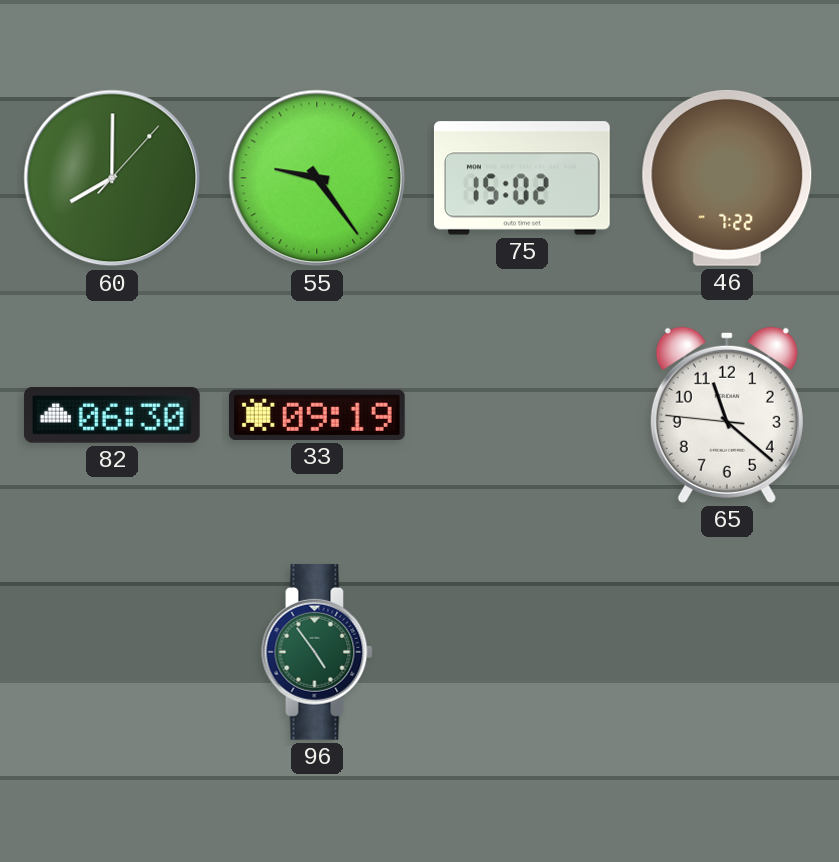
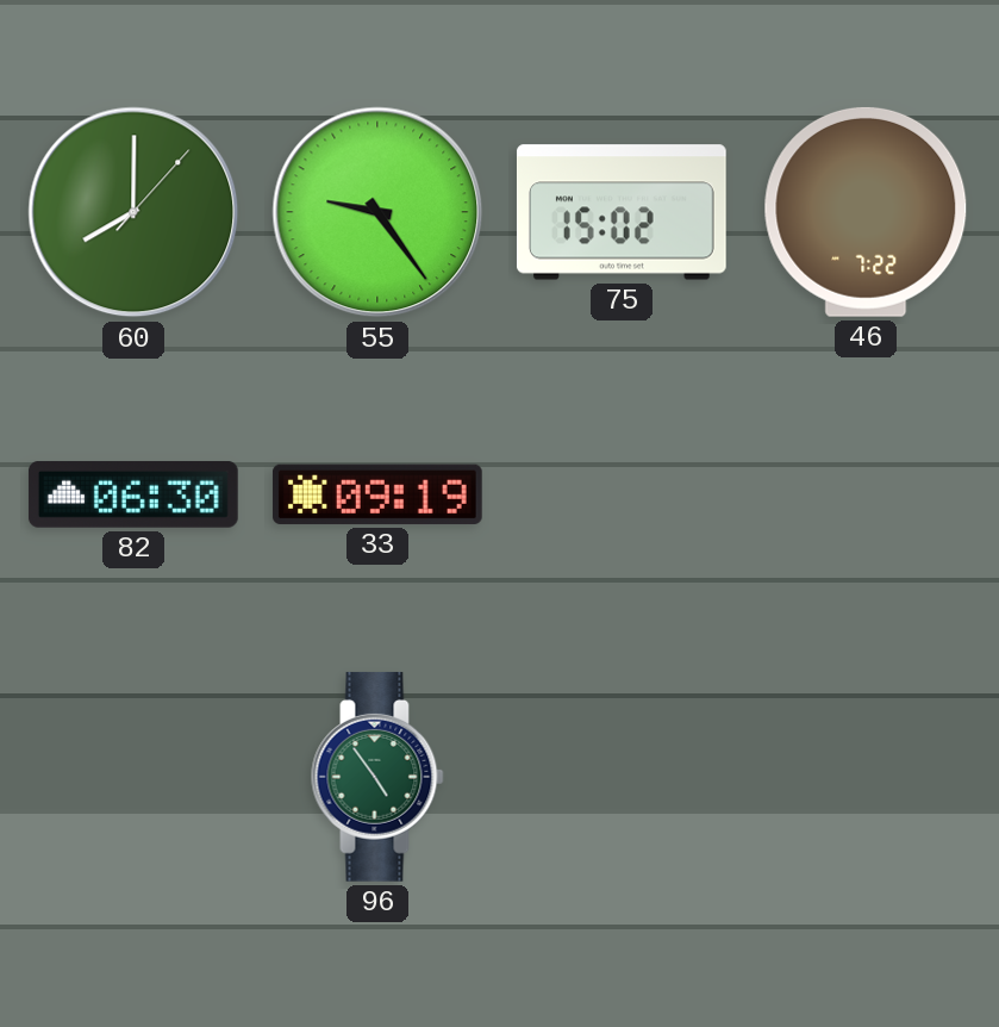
65: 11:21 -> none
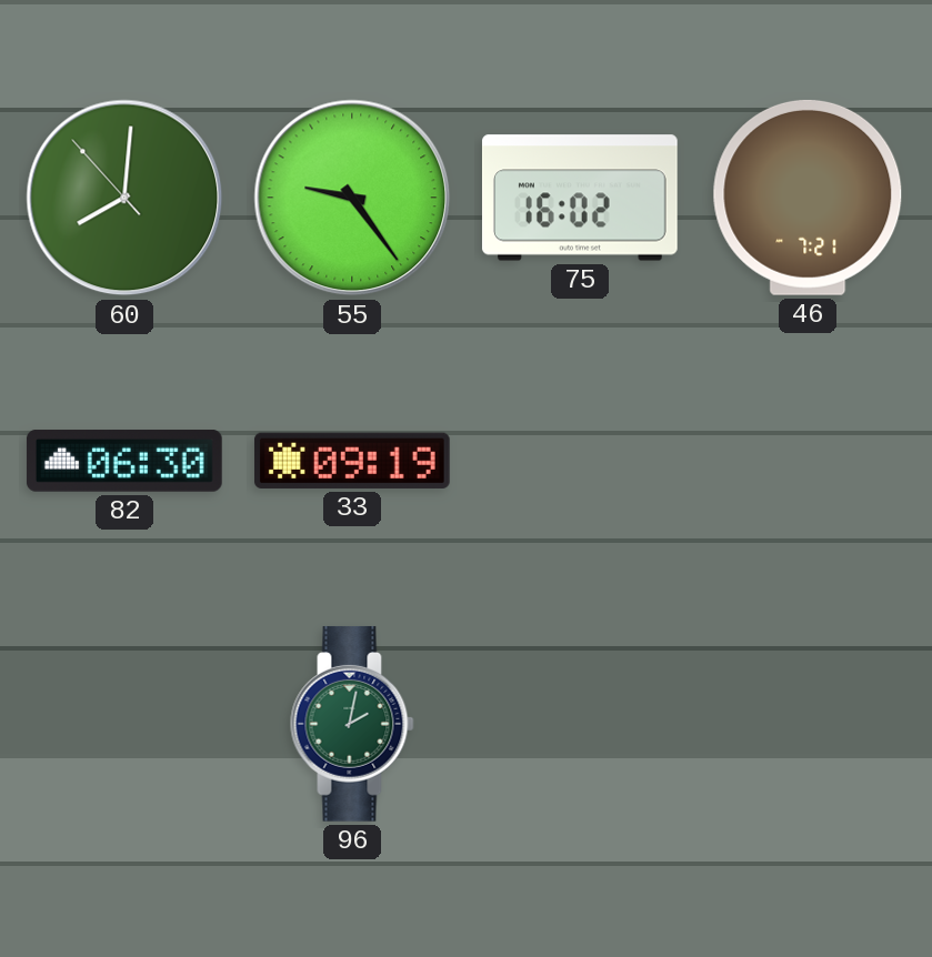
60: 8:00:07 -> 8:00:53
75: 15:02 -> 16:02
46: 7:22 -> 7:21
96: 4:54 -> 2:02
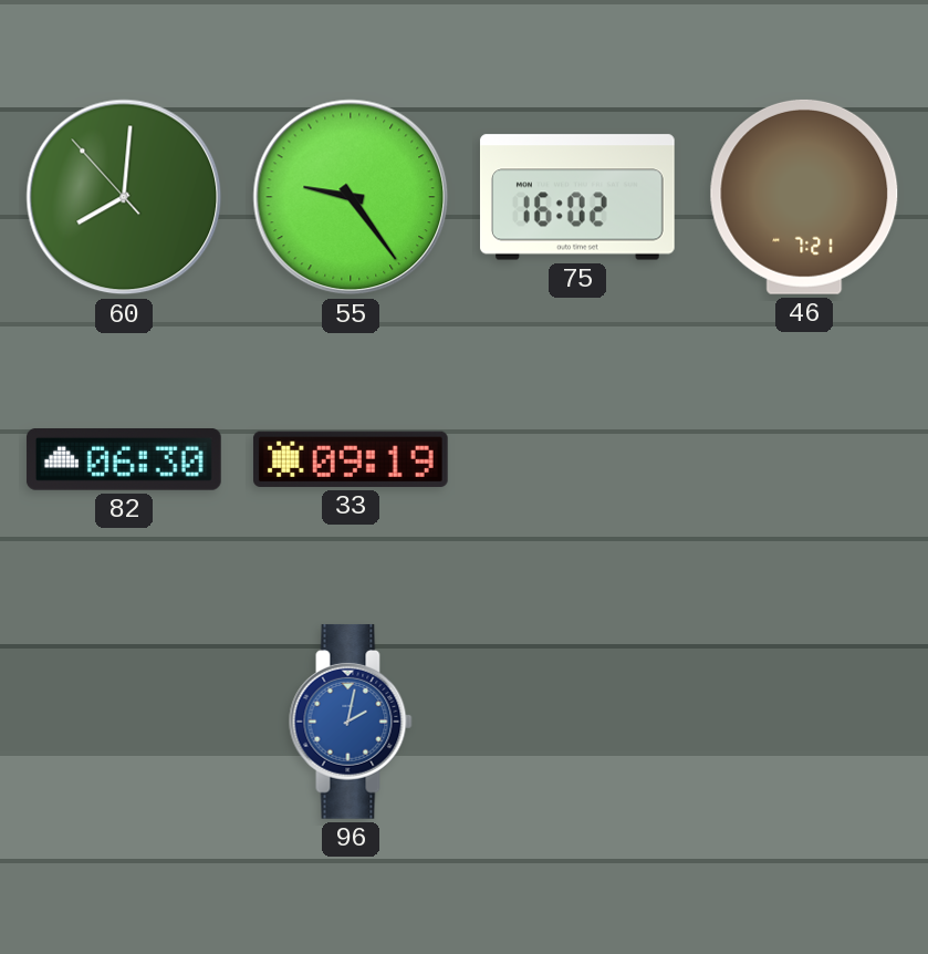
96 dial: green -> blue
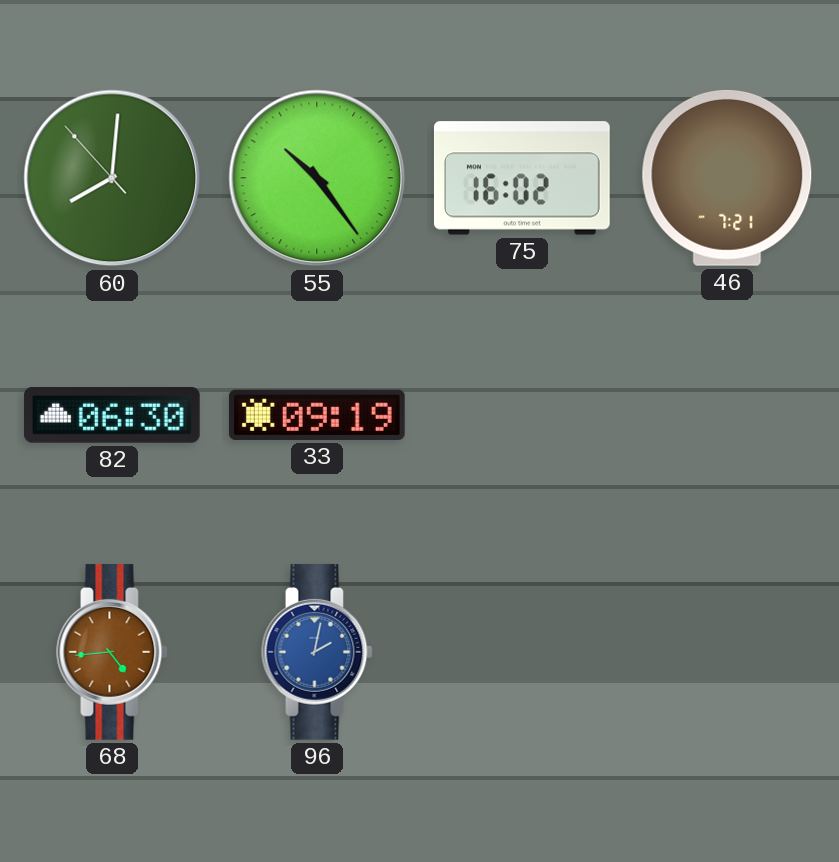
55: 9:24 -> 10:24
68: none -> 4:44
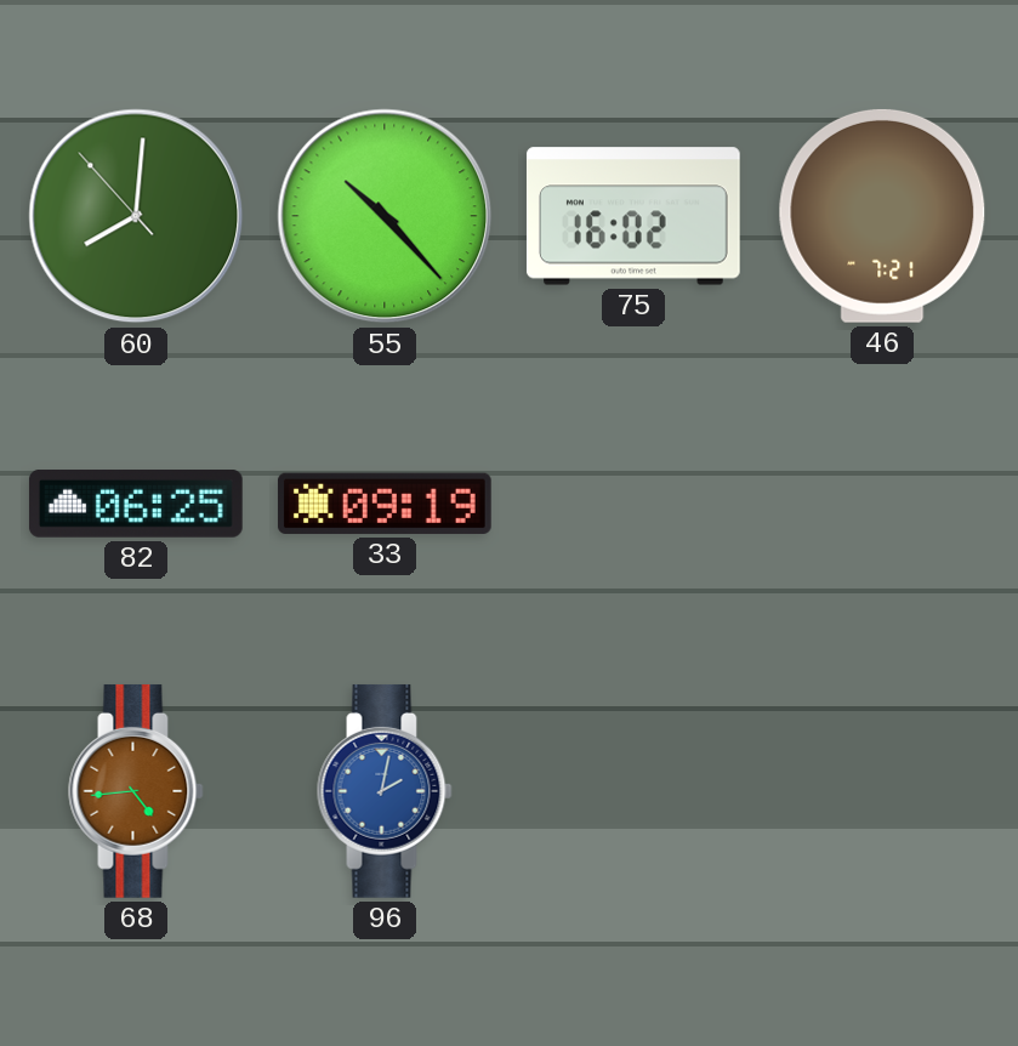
55: 10:24 -> 10:23
82: 06:30 -> 06:25
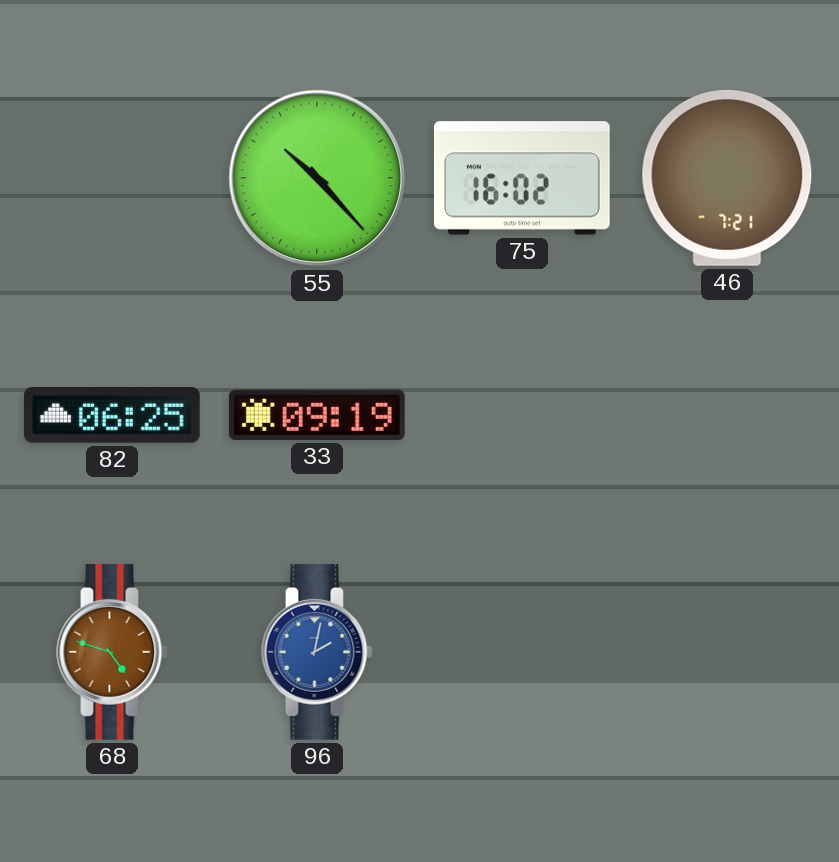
60: 8:00 -> none
68: 4:44 -> 4:48
